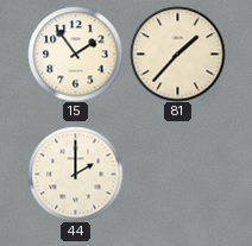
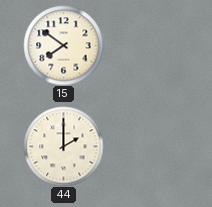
15: 1:54 -> 7:51
81: 1:37 -> none
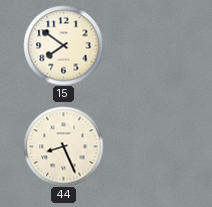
44: 2:00 -> 8:26
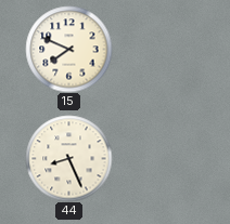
15: 7:51 -> 7:49
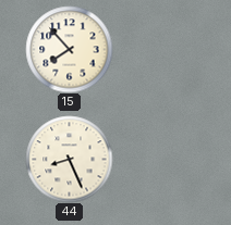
15: 7:49 -> 7:53
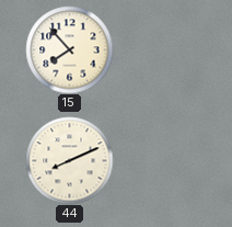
44: 8:26 -> 8:11
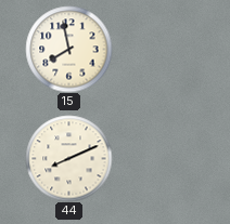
15: 7:53 -> 7:58
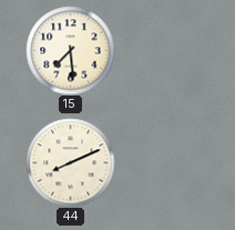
15: 7:58 -> 7:29
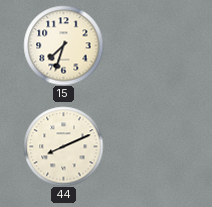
15: 7:29 -> 7:33
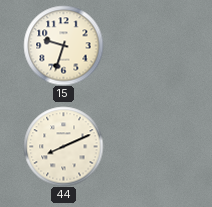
15: 7:33 -> 9:33
